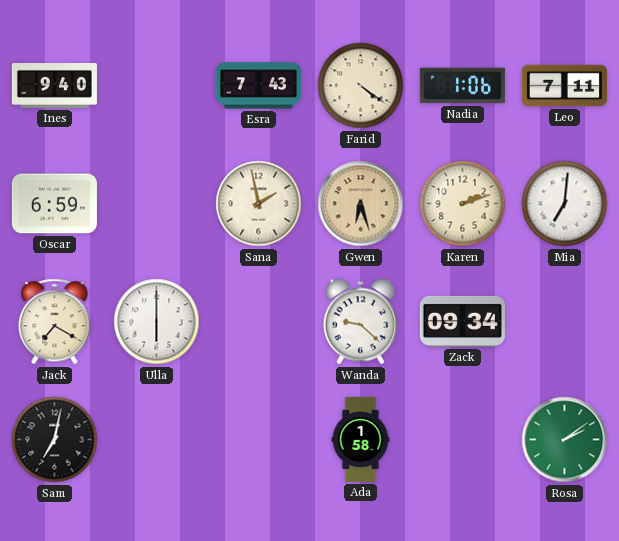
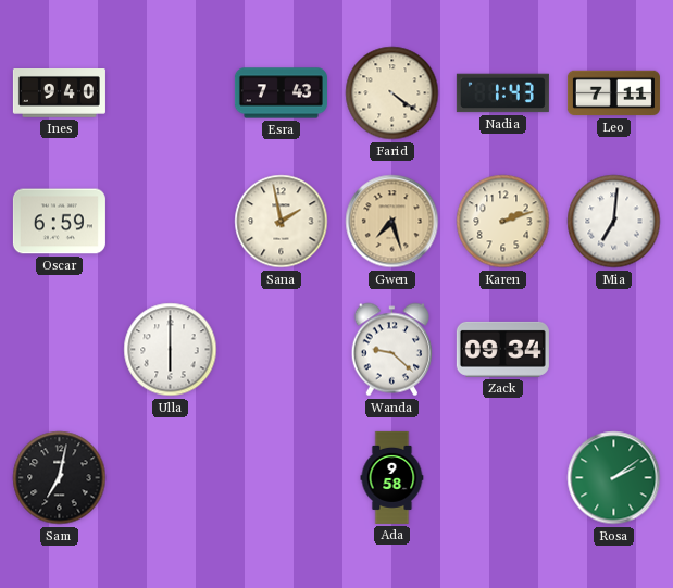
Nadia: 1:06 -> 1:43
Gwen: 6:27 -> 7:27
Jack: 7:20 -> none
Ada: 1:58 -> 9:58
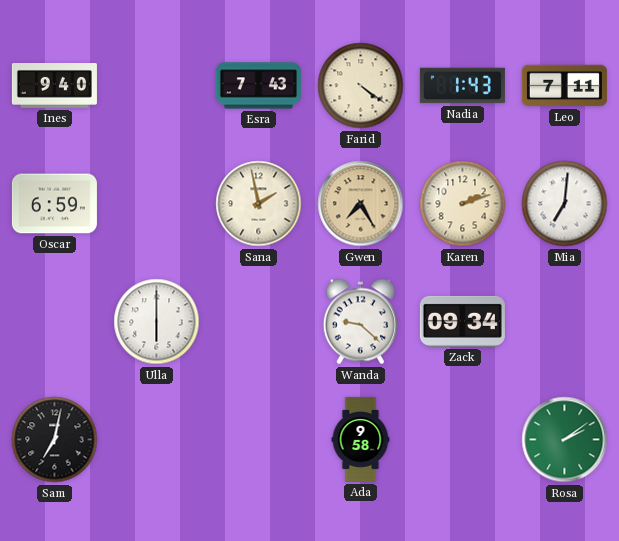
Gwen: 7:27 -> 7:25
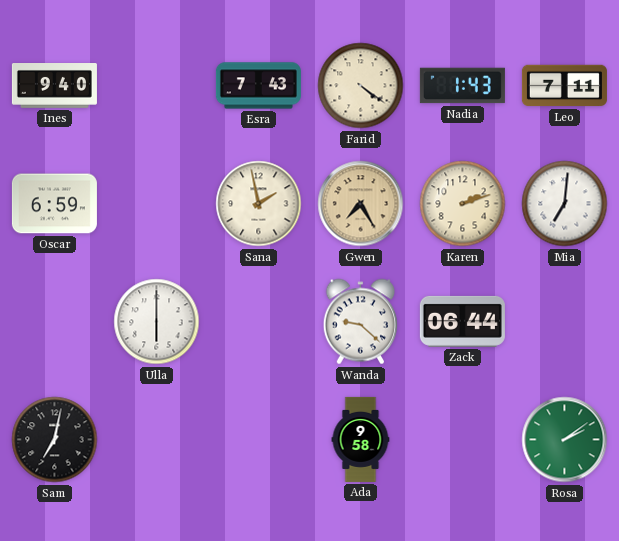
Zack: 09:34 -> 06:44
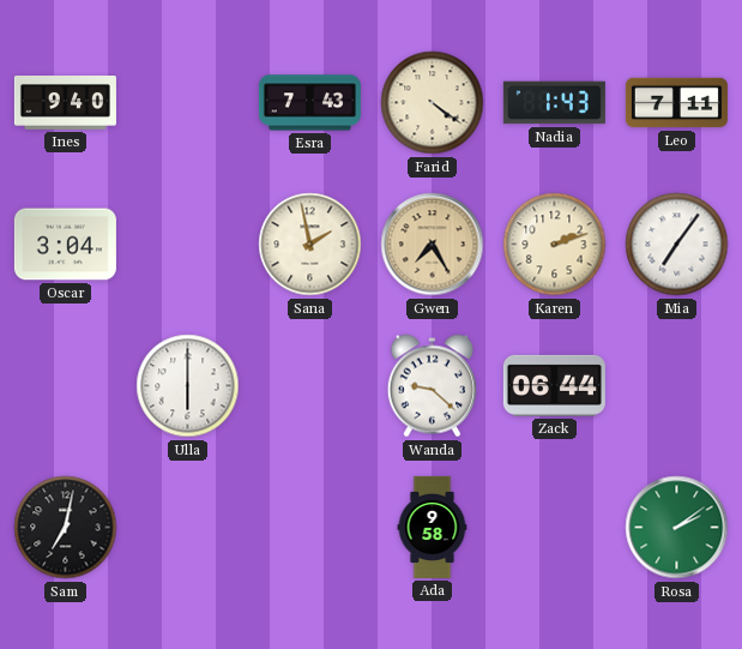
Oscar: 6:59 -> 3:04
Mia: 7:01 -> 7:06
